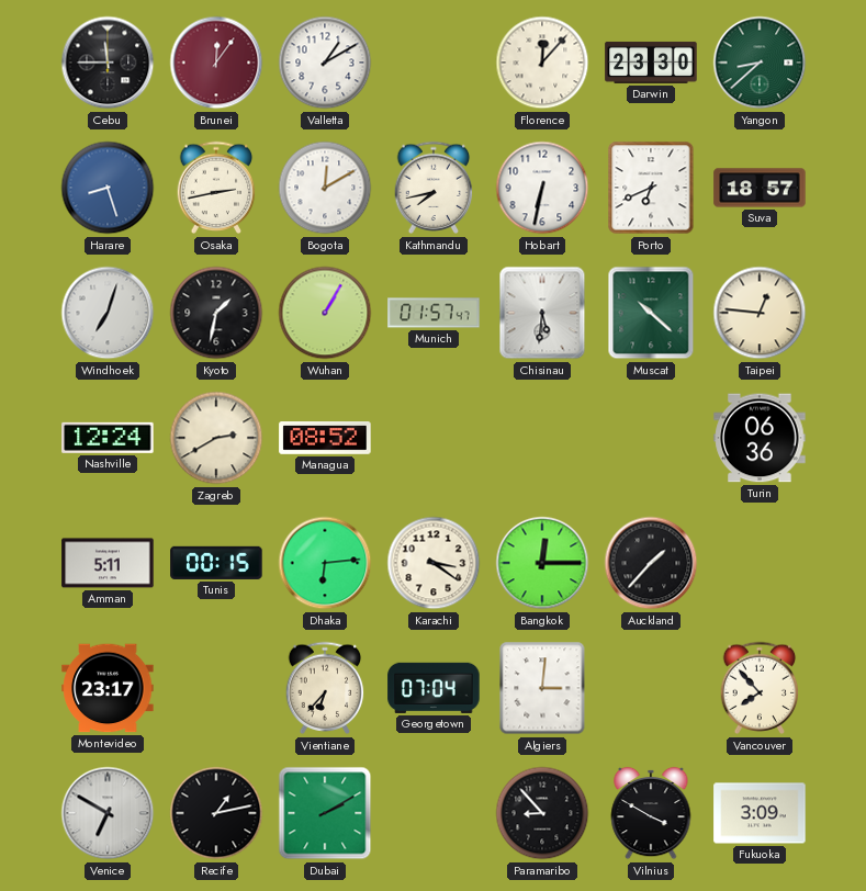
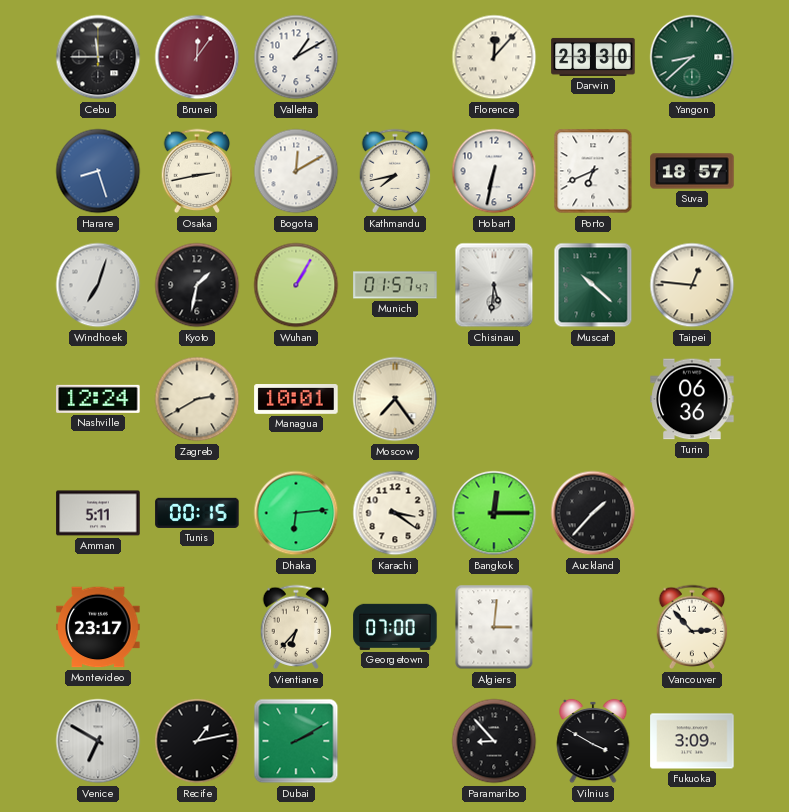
Managua: 08:52 -> 10:01
Moscow: none -> 7:24
Georgetown: 07:04 -> 07:00
Vancouver: 7:53 -> 2:53
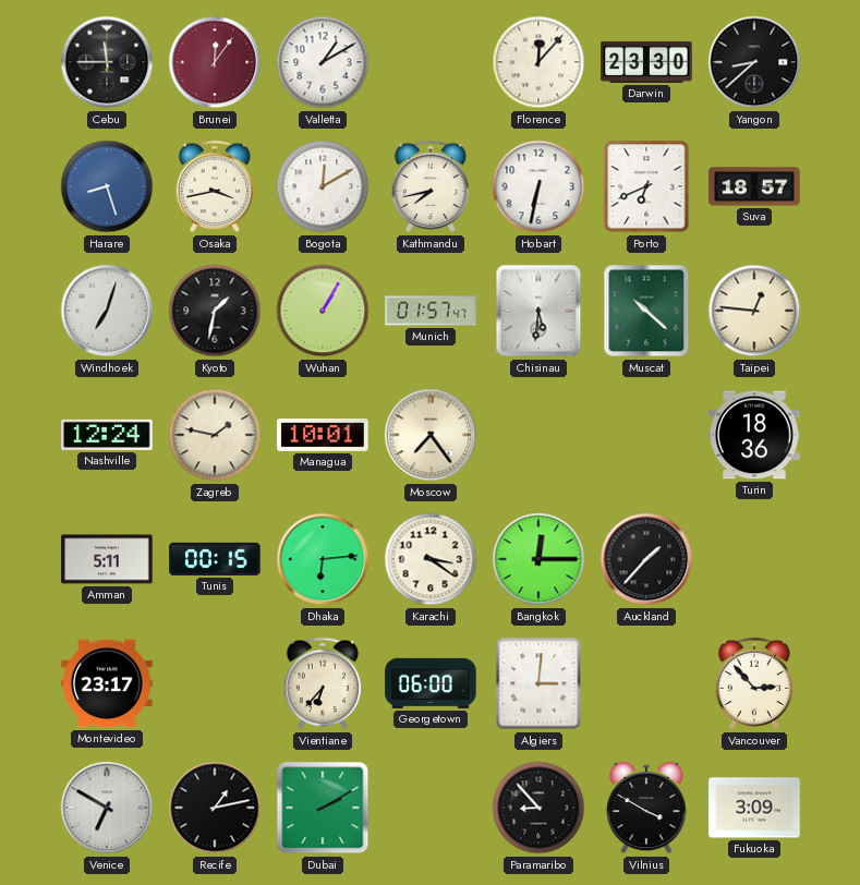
Yangon dial: green -> black
Osaka: 2:43 -> 3:43
Zagreb: 2:40 -> 1:47
Turin: 06:36 -> 18:36
Georgetown: 07:00 -> 06:00
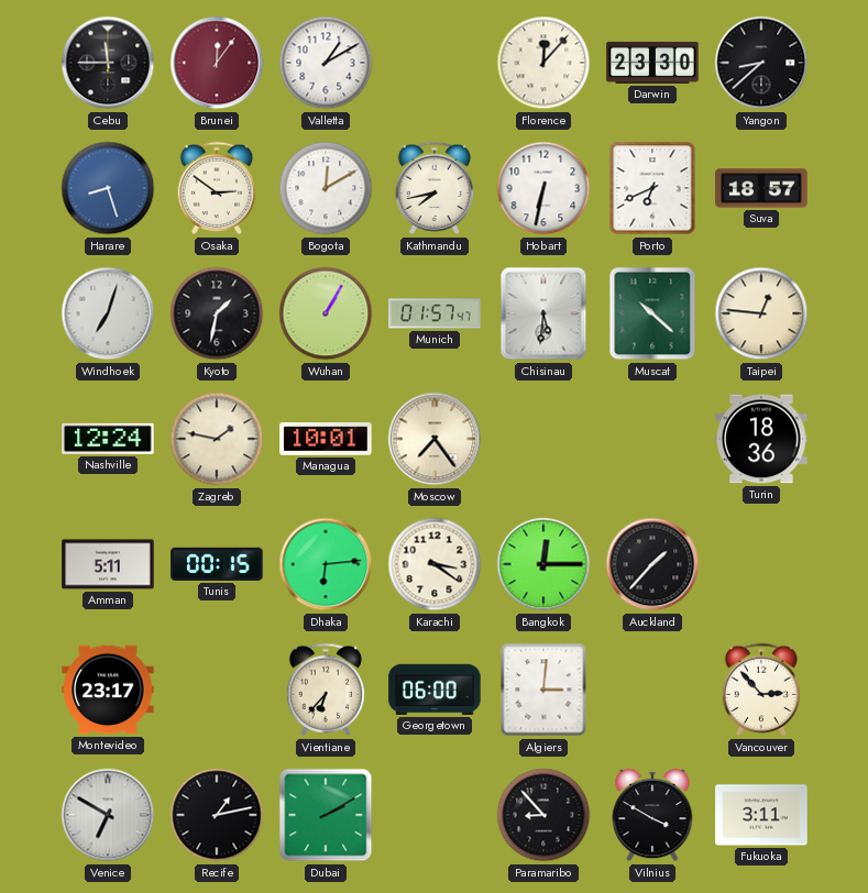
Osaka: 3:43 -> 2:51
Fukuoka: 3:09 -> 3:11
